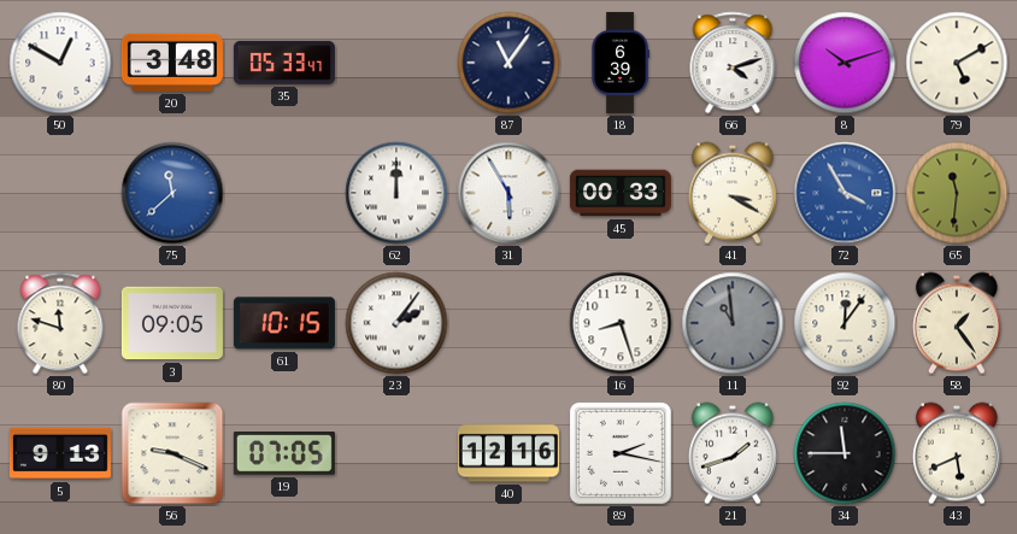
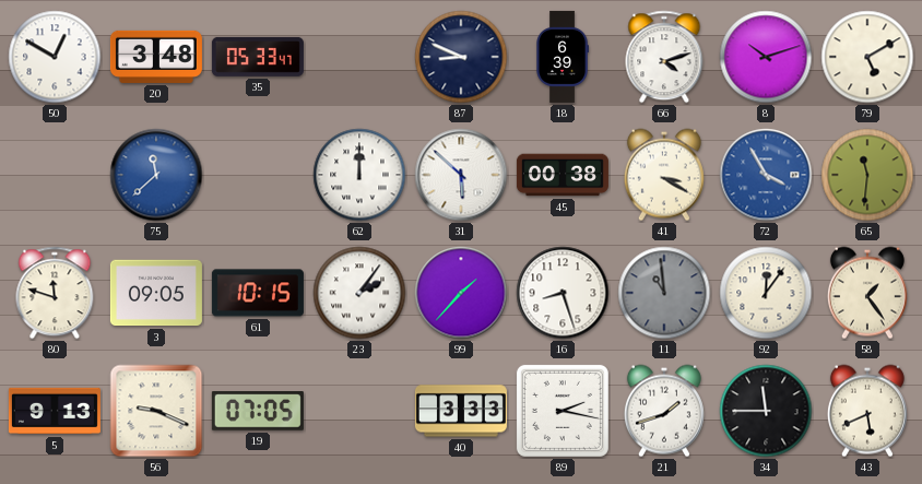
87: 11:06 -> 8:49
31: 5:55 -> 5:52
45: 00:33 -> 00:38
99: none -> 1:37
40: 12:16 -> 3:33
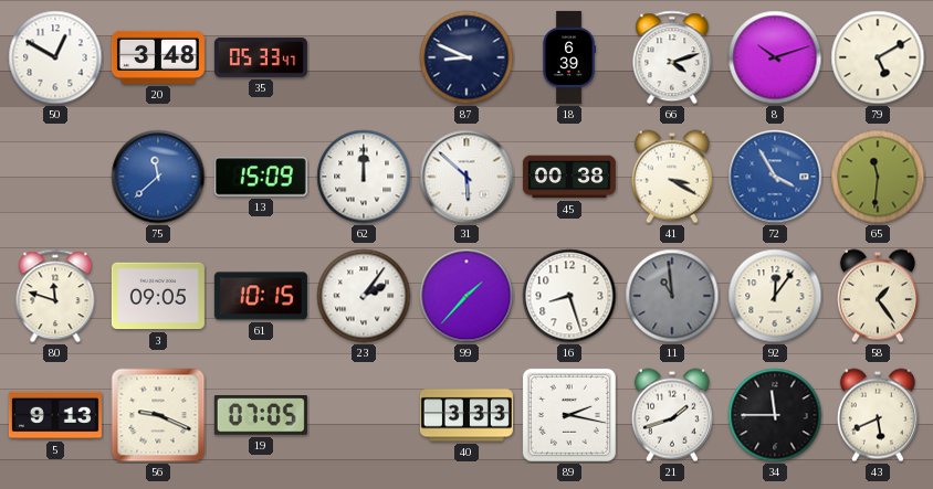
13: none -> 15:09
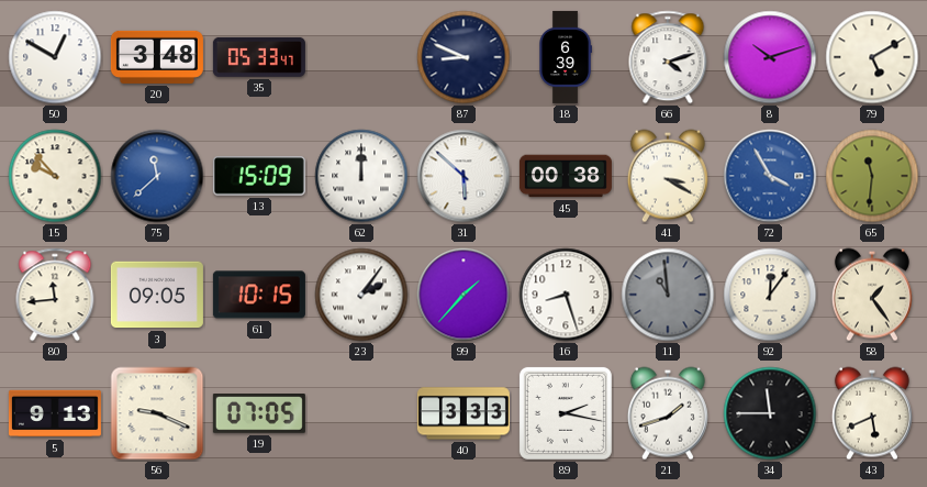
15: none -> 9:53
80: 11:48 -> 11:44
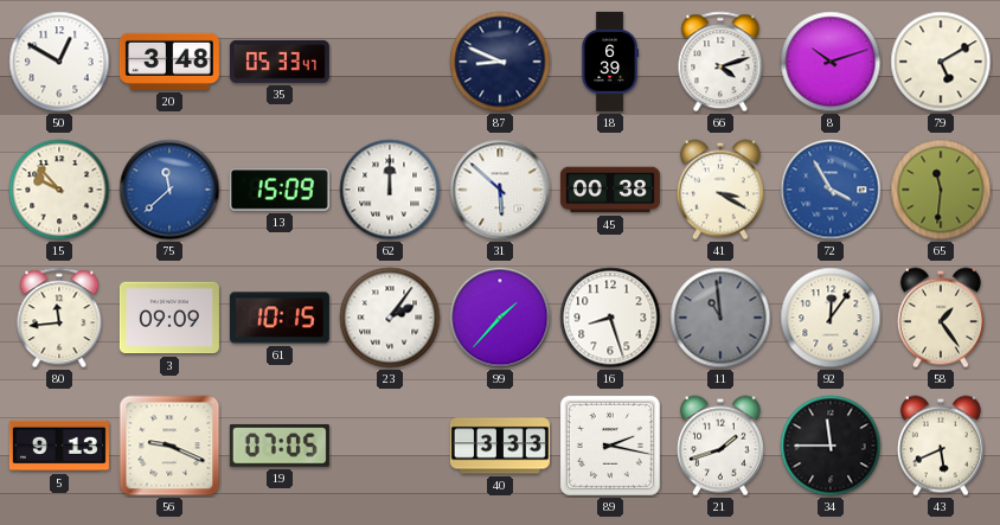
3: 09:05 -> 09:09
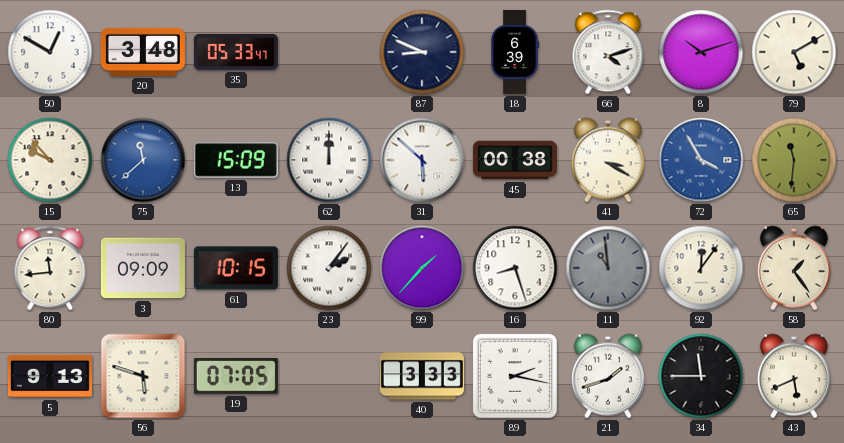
56: 9:19 -> 5:48
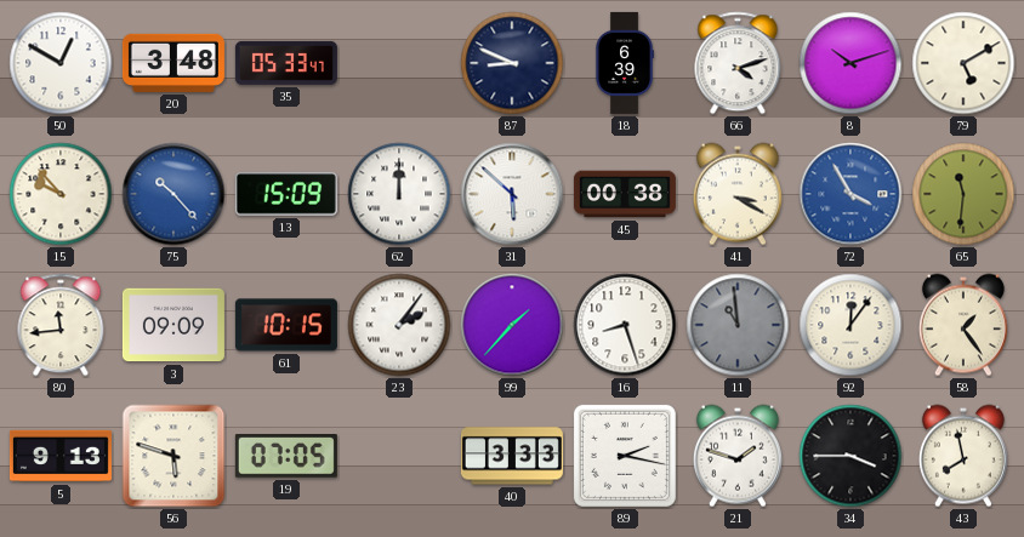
75: 11:38 -> 10:23
21: 1:42 -> 1:48
34: 11:45 -> 3:45
43: 5:41 -> 7:58
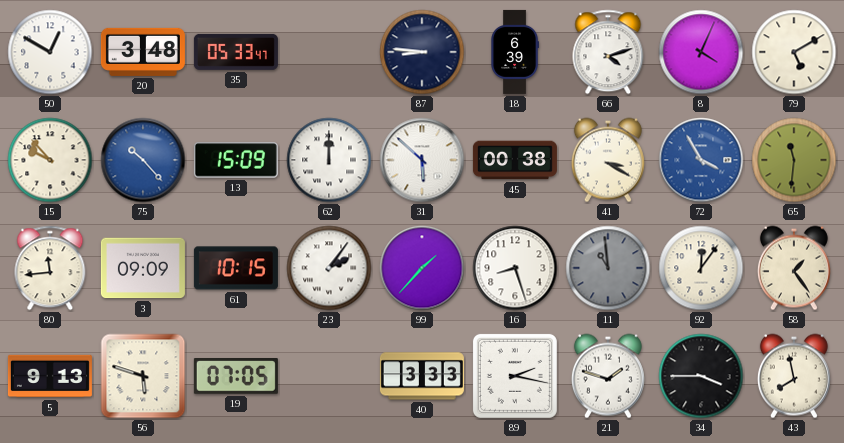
87: 8:49 -> 8:46
8: 10:12 -> 4:04
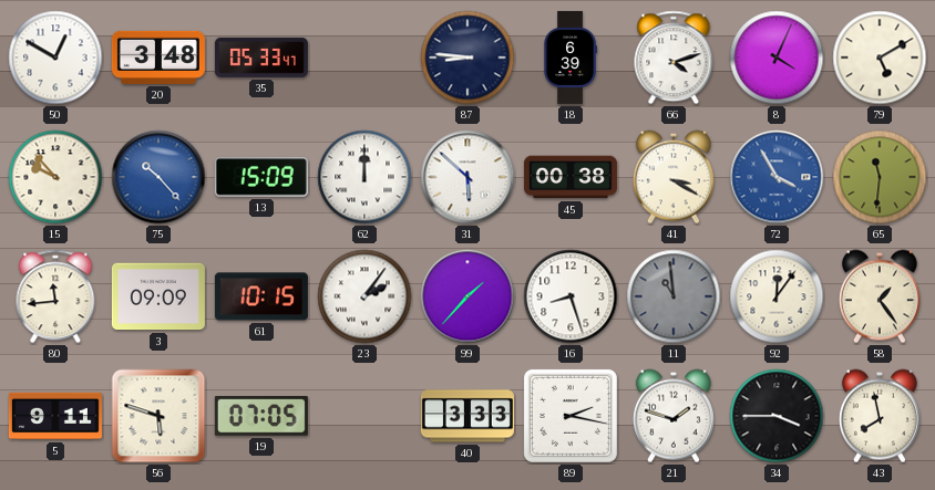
5: 9:13 -> 9:11
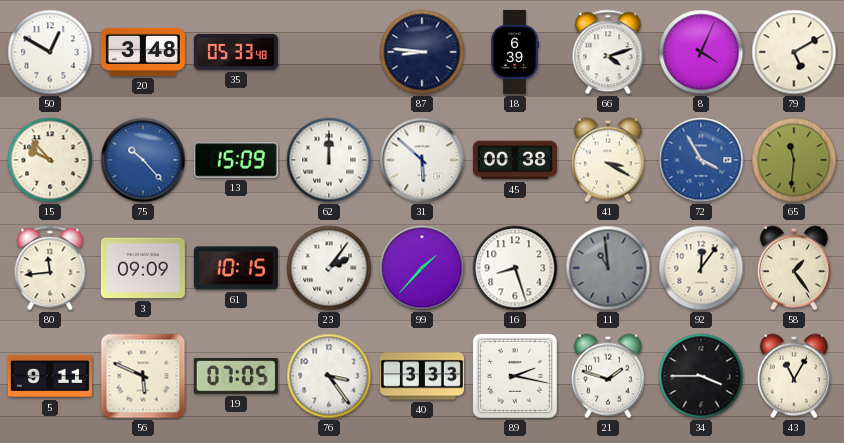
35: 05:33:47 -> 05:33:48
56: 5:48 -> 5:49
76: none -> 3:24
43: 7:58 -> 11:05
